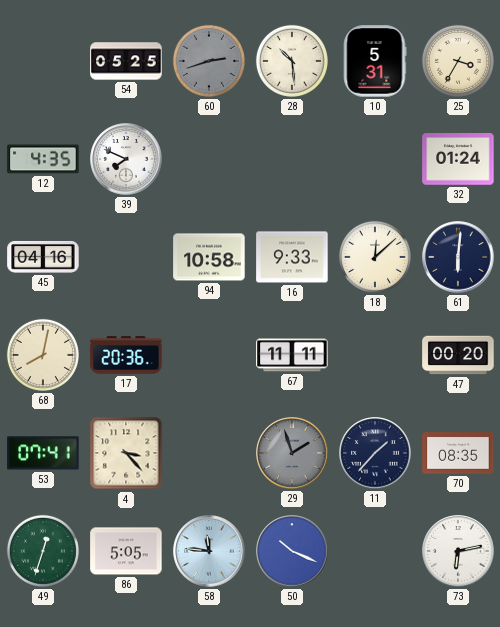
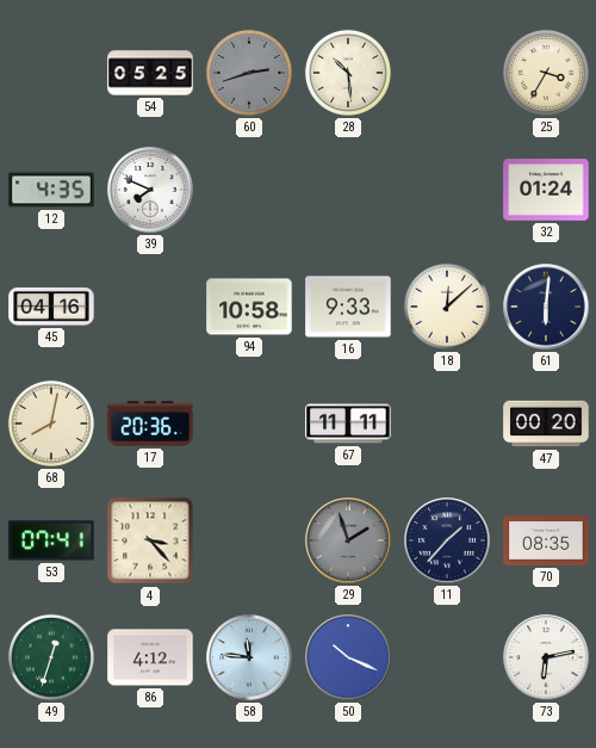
10: 5:31 -> none
86: 5:05 -> 4:12
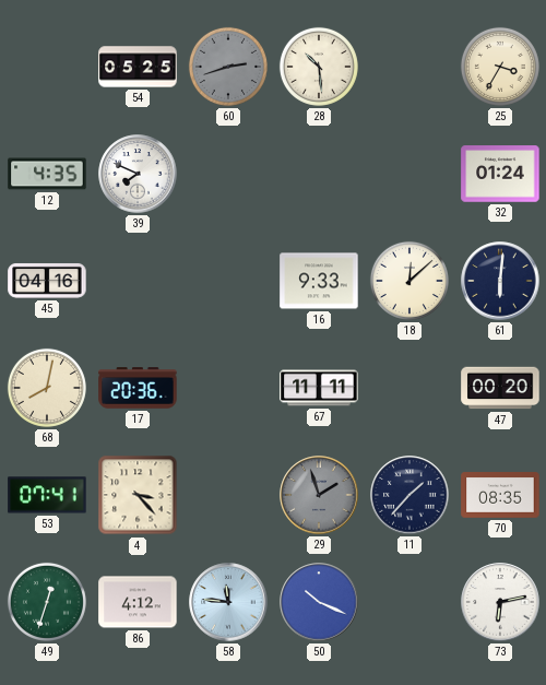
94: 10:58 -> none
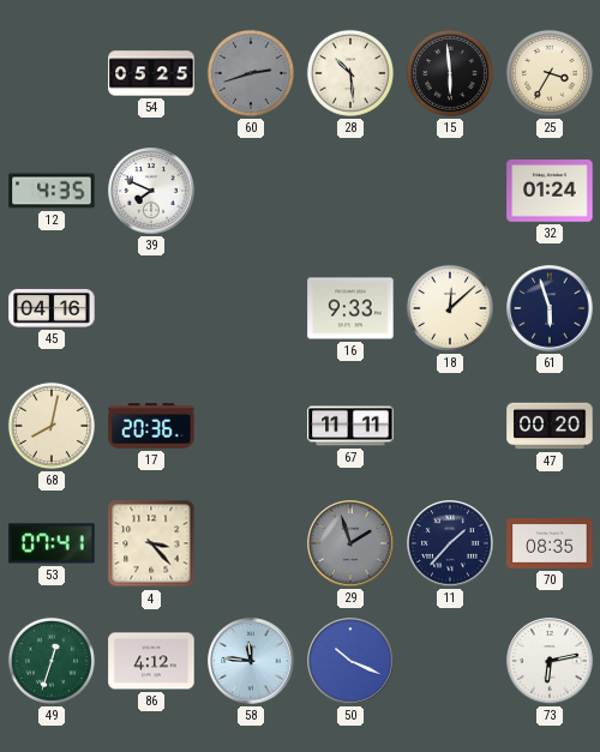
15: none -> 5:59
61: 6:01 -> 5:57
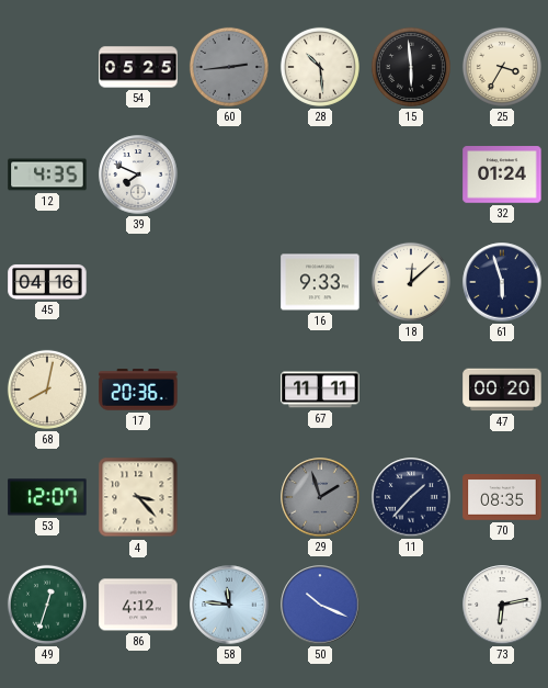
60: 2:42 -> 2:44
53: 07:41 -> 12:07
